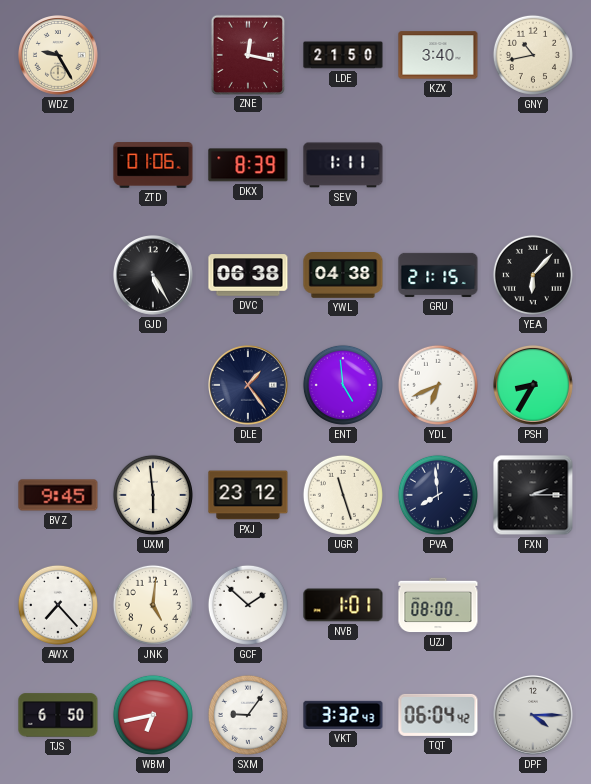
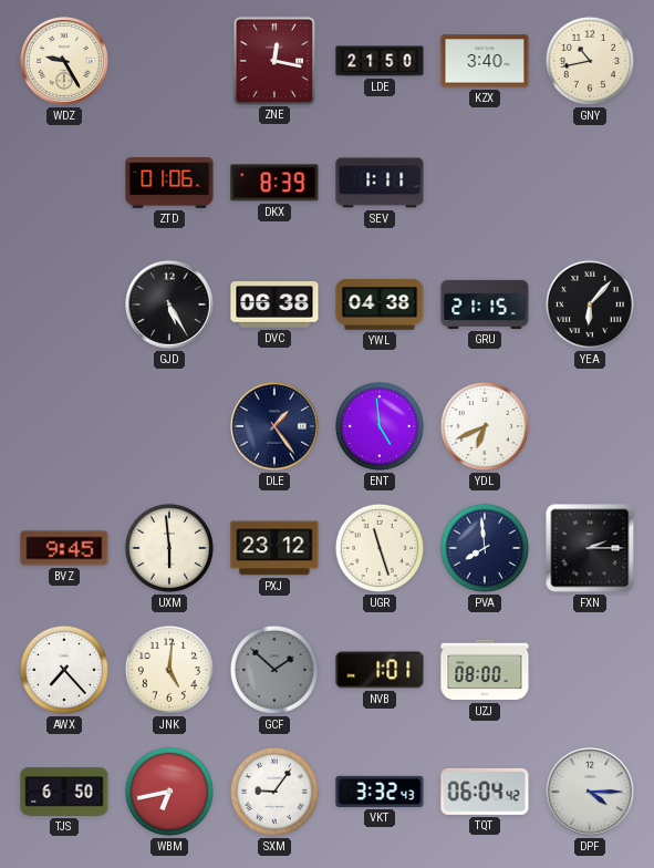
PSH: 8:35 -> none
GCF dial: white -> grey
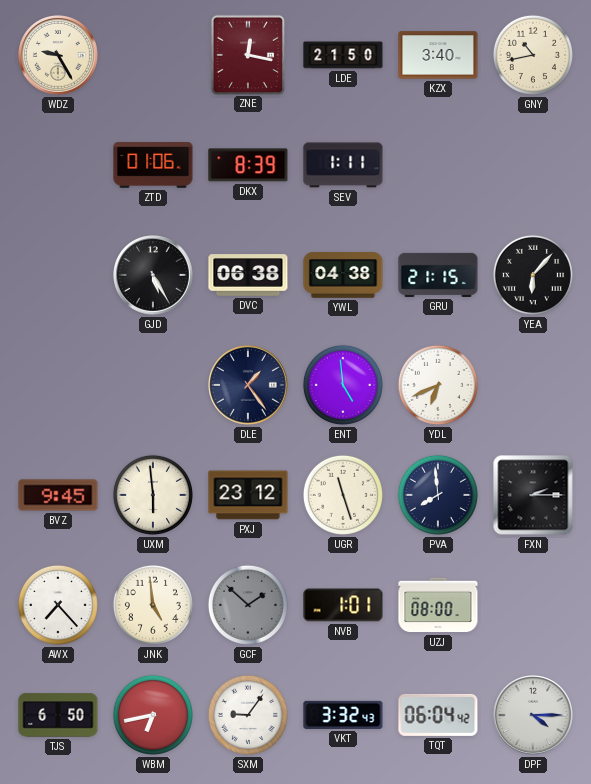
JNK: 5:01 -> 4:59
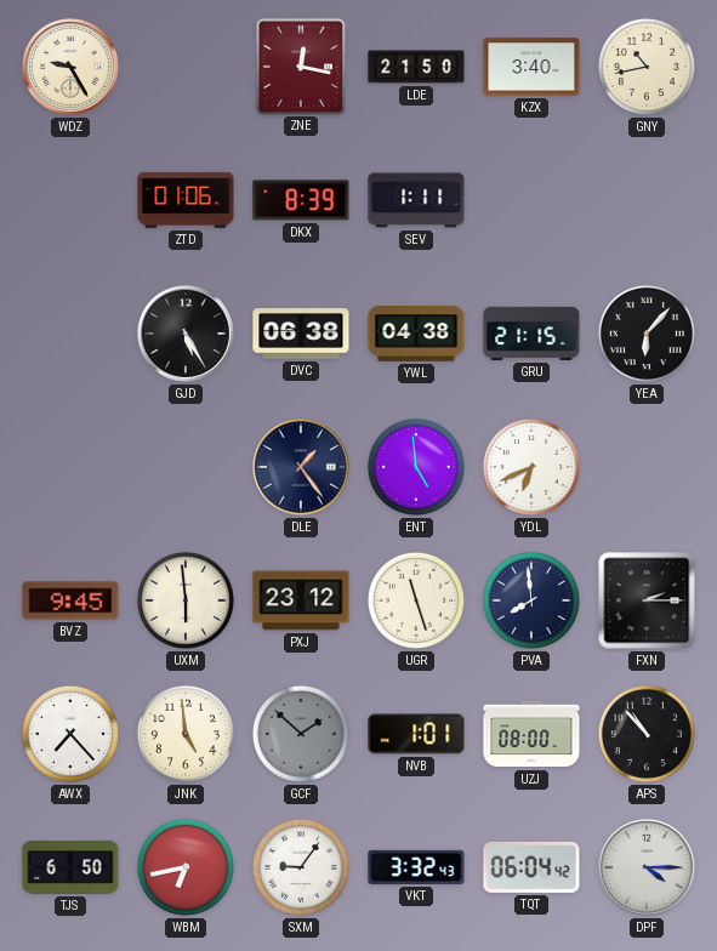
APS: none -> 10:53
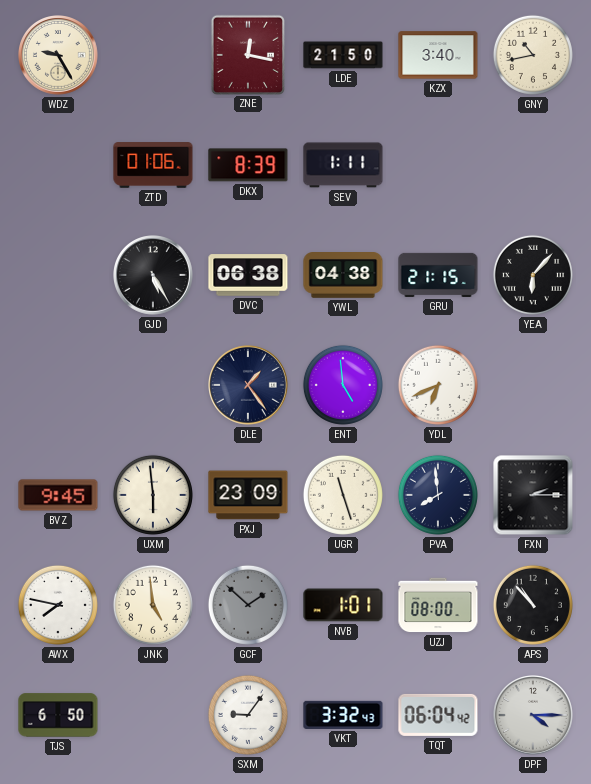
PXJ: 23:12 -> 23:09
AWX: 7:23 -> 7:47
WBM: 6:43 -> none
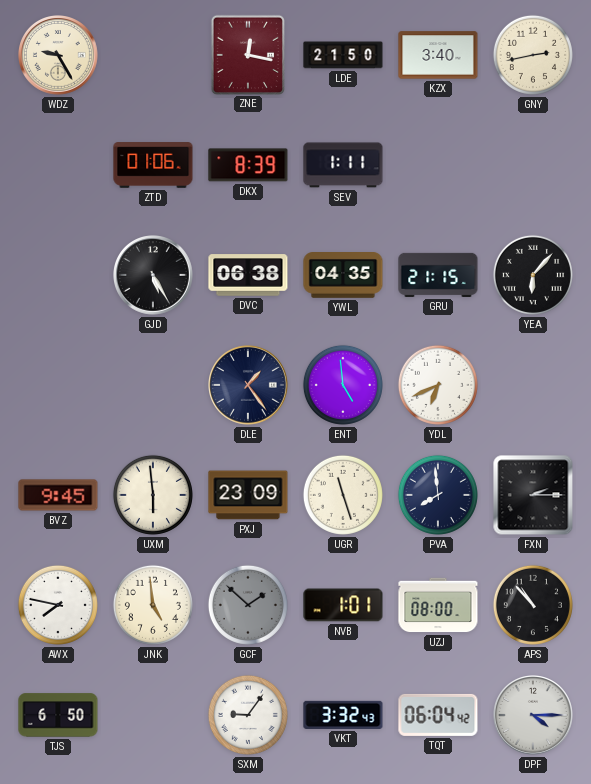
GNY: 10:43 -> 2:43
YWL: 04:38 -> 04:35
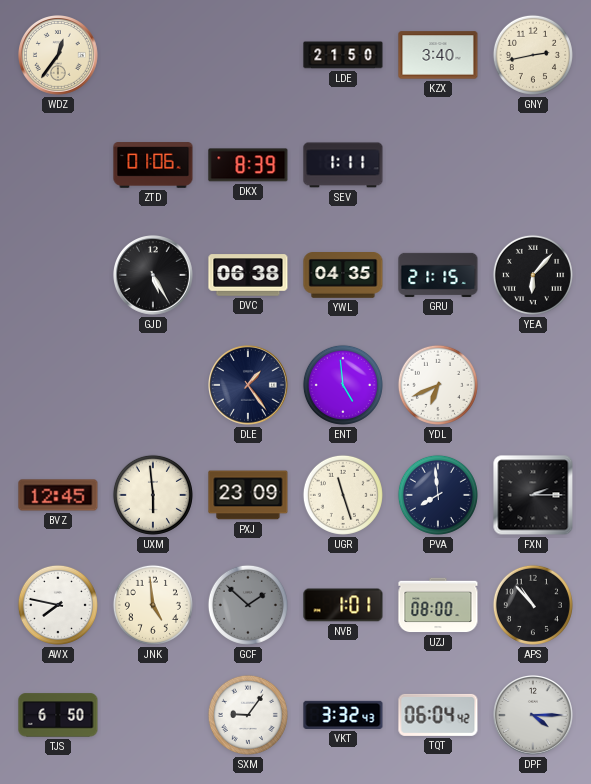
WDZ: 9:25 -> 12:36
ZNE: 12:17 -> none
BVZ: 9:45 -> 12:45
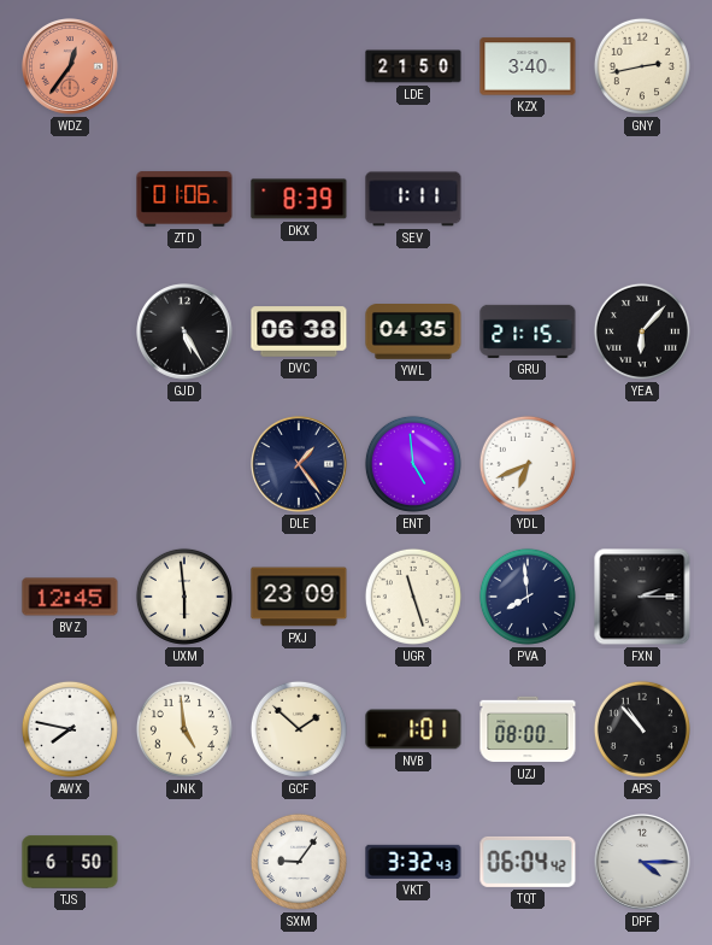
WDZ dial: cream -> salmon
GCF dial: grey -> cream
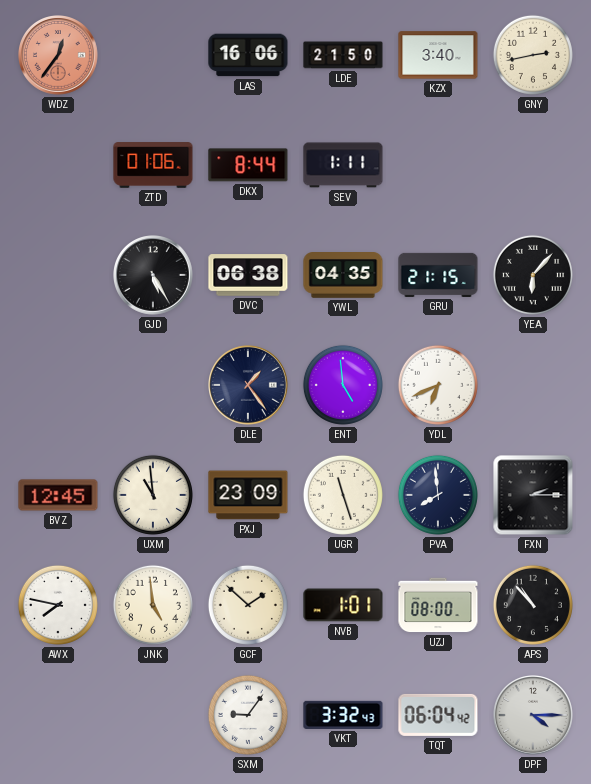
LAS: none -> 16:06
DKX: 8:39 -> 8:44
UXM: 5:59 -> 10:59
TJS: 6:50 -> none
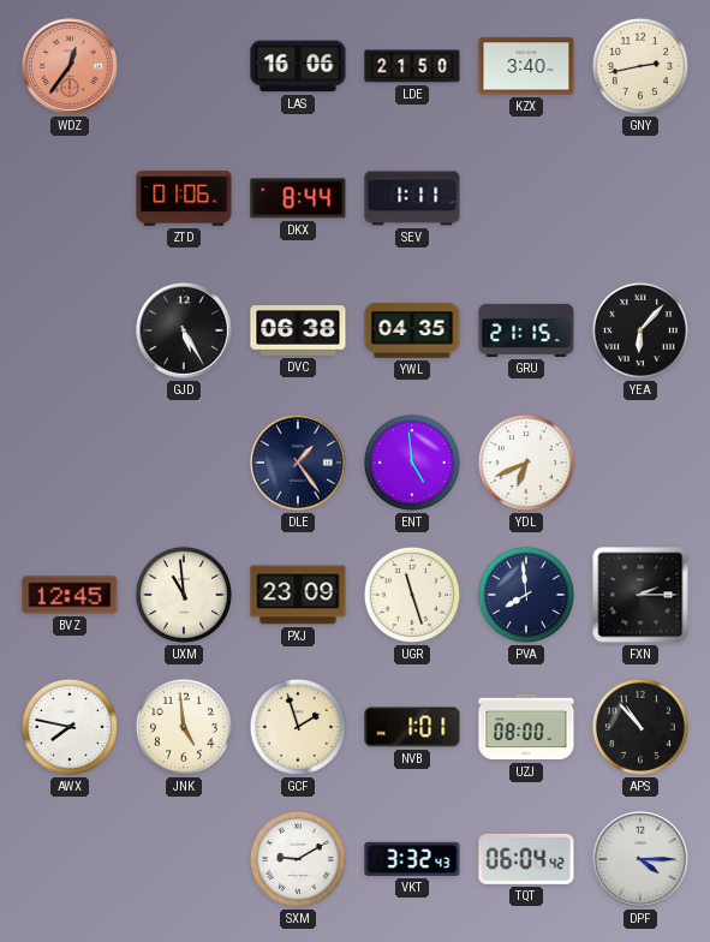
GCF: 1:52 -> 1:57
SXM: 9:06 -> 9:10
